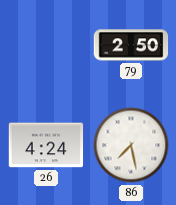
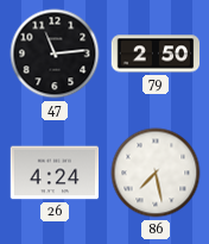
47: none -> 11:14
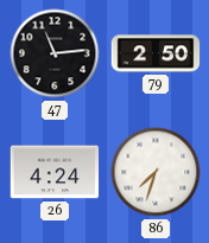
86: 7:28 -> 7:33
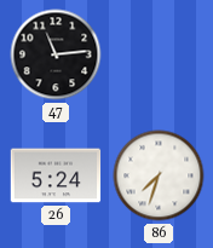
79: 2:50 -> none
26: 4:24 -> 5:24
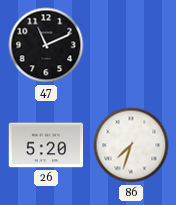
47: 11:14 -> 11:11
26: 5:24 -> 5:20
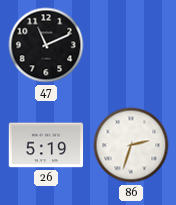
26: 5:20 -> 5:19
86: 7:33 -> 2:33
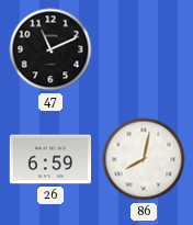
26: 5:19 -> 6:59
86: 2:33 -> 8:02
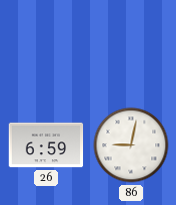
47: 11:11 -> none
86: 8:02 -> 9:02
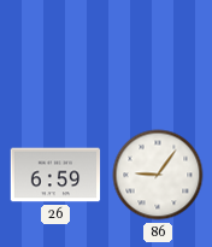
86: 9:02 -> 9:06
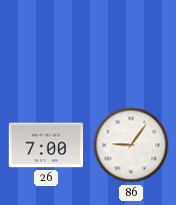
26: 6:59 -> 7:00
